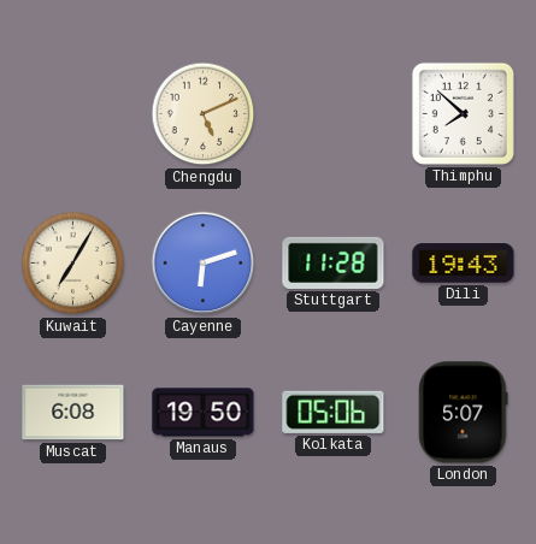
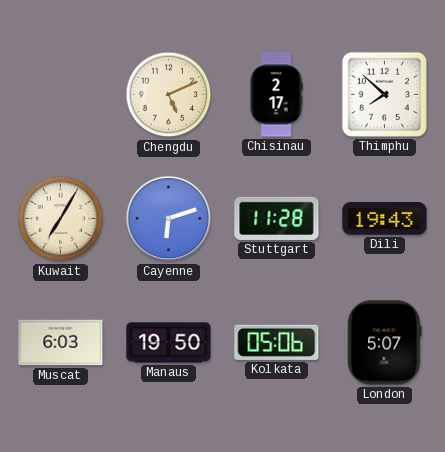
Chisinau: none -> 2:17
Muscat: 6:08 -> 6:03
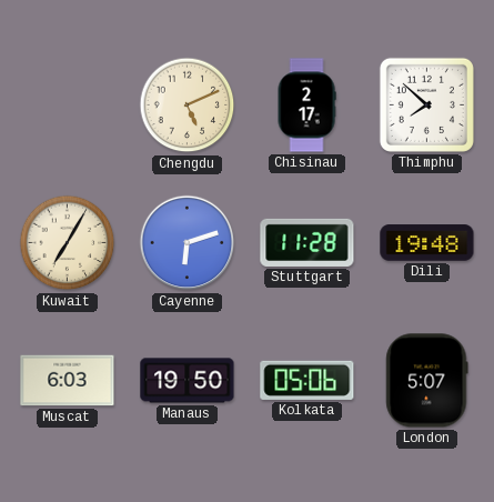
Dili: 19:43 -> 19:48
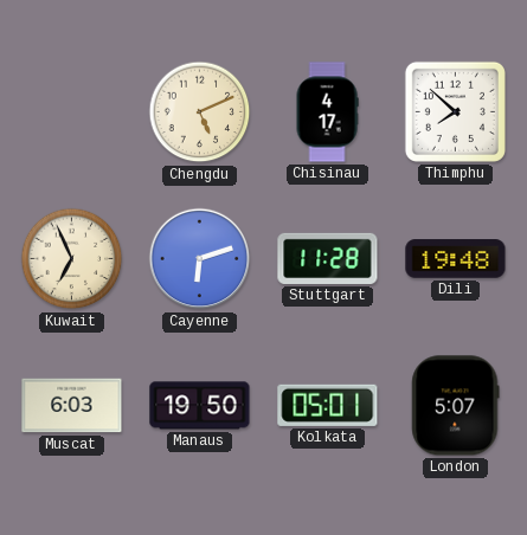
Chisinau: 2:17 -> 4:17
Kuwait: 7:05 -> 6:56
Kolkata: 05:06 -> 05:01
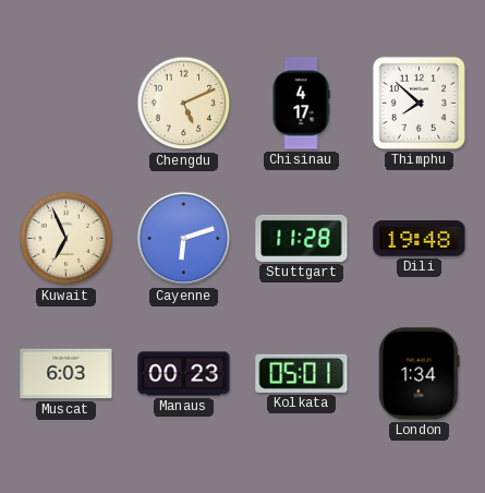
Manaus: 19:50 -> 00:23
London: 5:07 -> 1:34
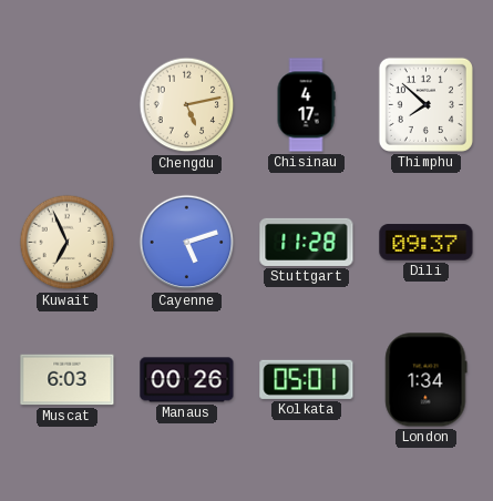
Chengdu: 5:11 -> 5:13
Cayenne: 6:12 -> 5:12
Dili: 19:48 -> 09:37
Manaus: 00:23 -> 00:26
